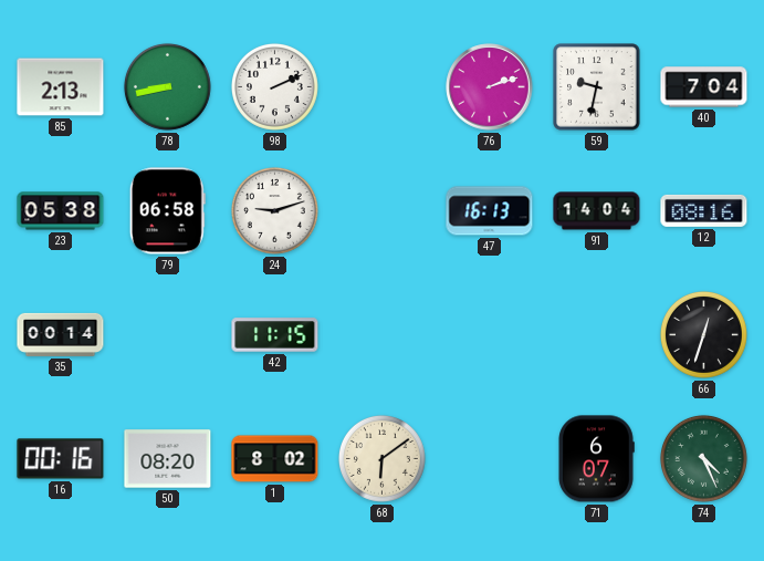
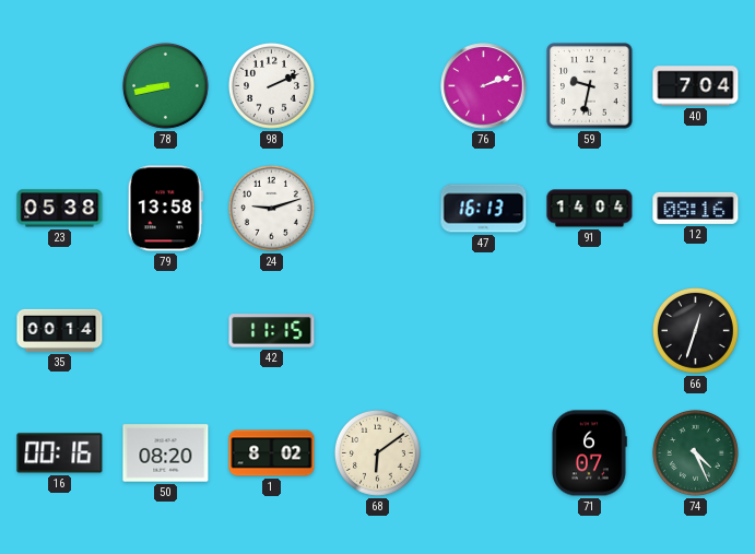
85: 2:13 -> none
79: 06:58 -> 13:58
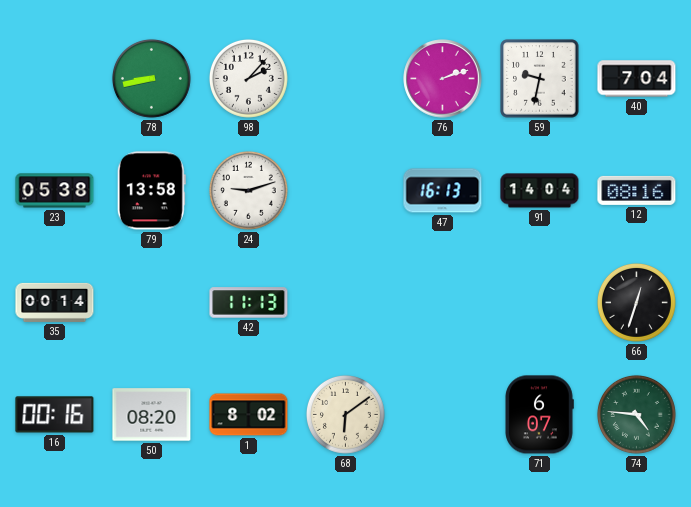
98: 2:11 -> 2:07
42: 11:15 -> 11:13
74: 4:26 -> 4:46
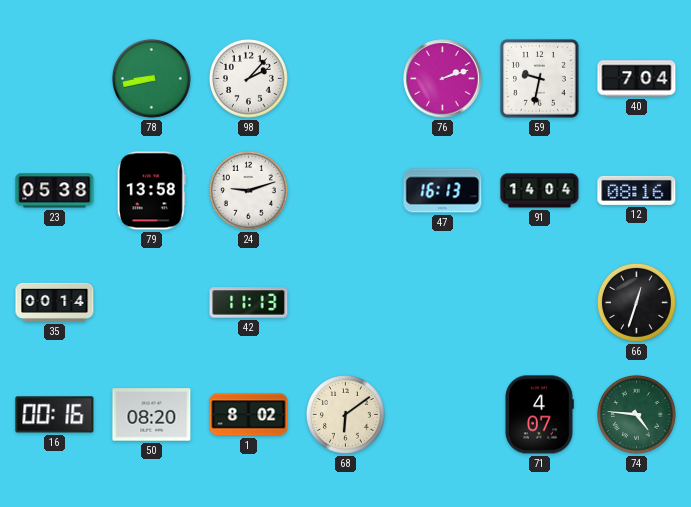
71: 6:07 -> 4:07
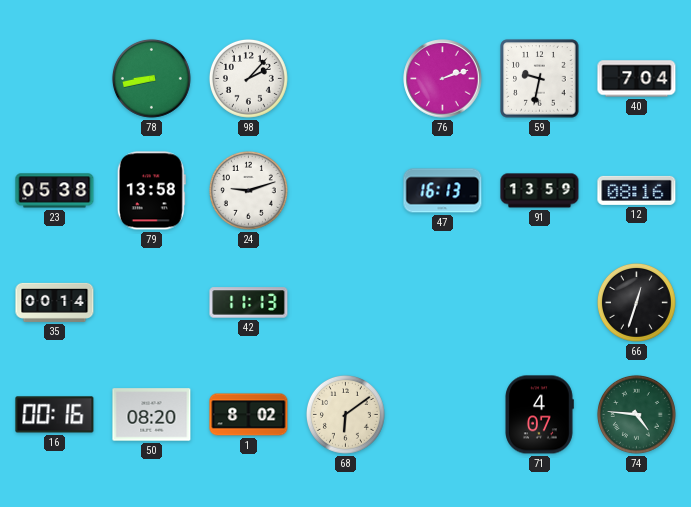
91: 14:04 -> 13:59
